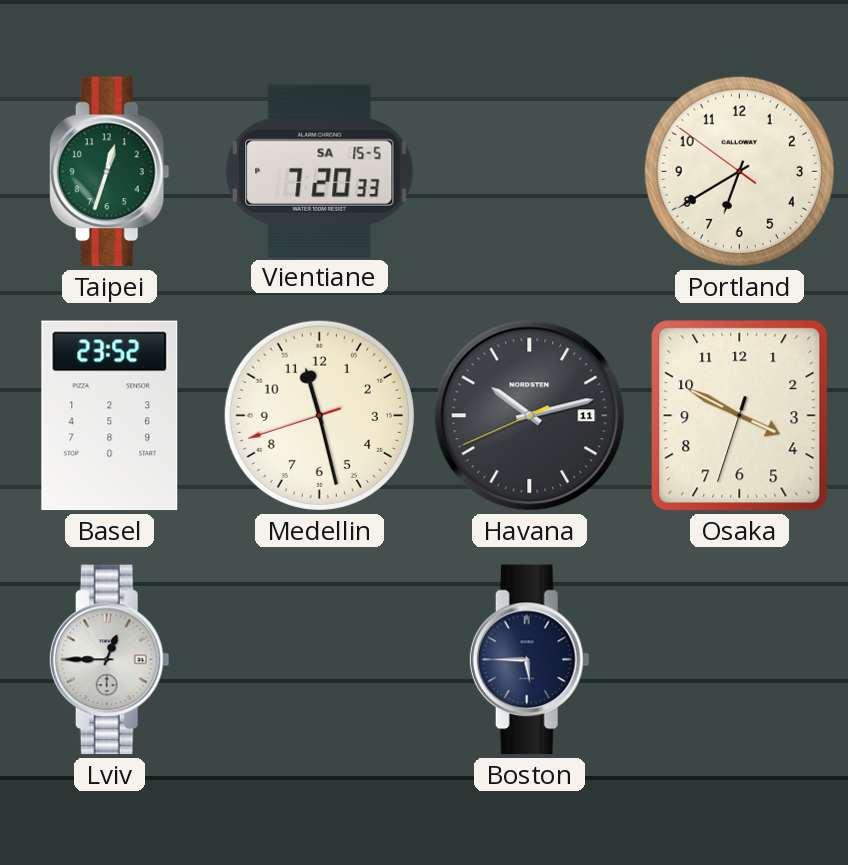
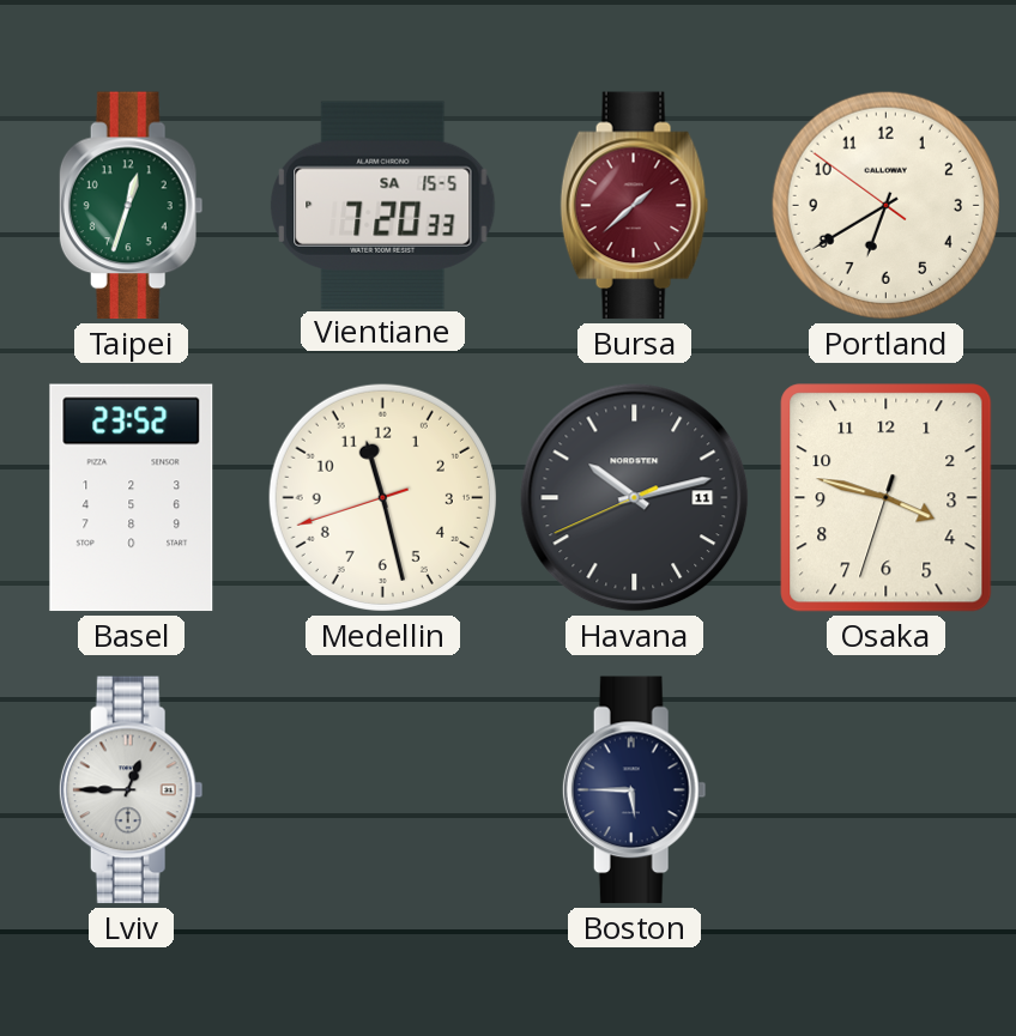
Bursa: none -> 1:38
Osaka: 3:49 -> 3:47
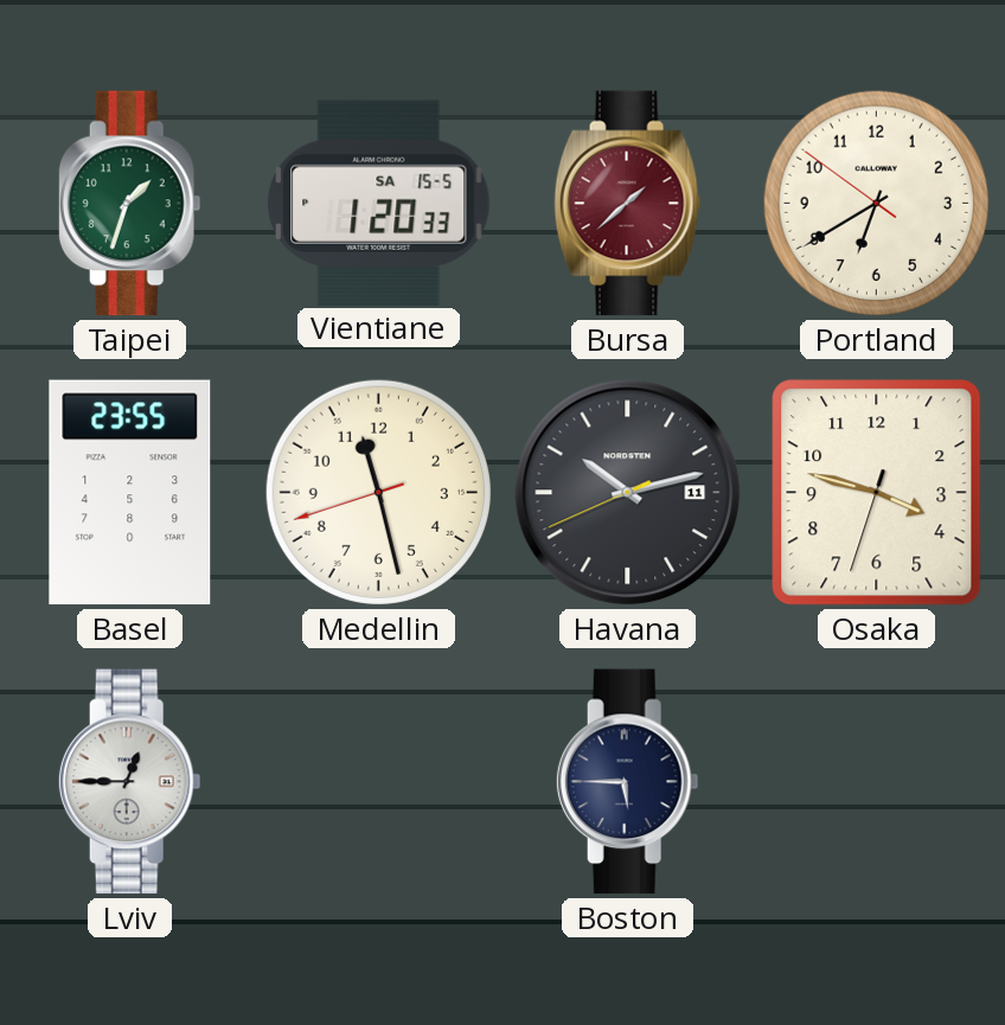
Taipei: 12:33 -> 1:33
Vientiane: 7:20 -> 1:20
Basel: 23:52 -> 23:55
